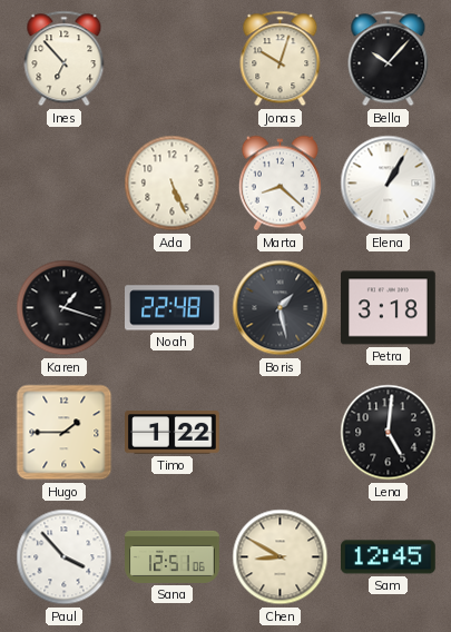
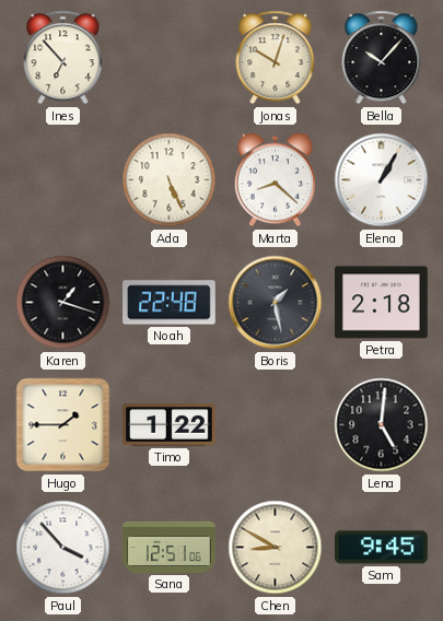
Petra: 3:18 -> 2:18
Sam: 12:45 -> 9:45
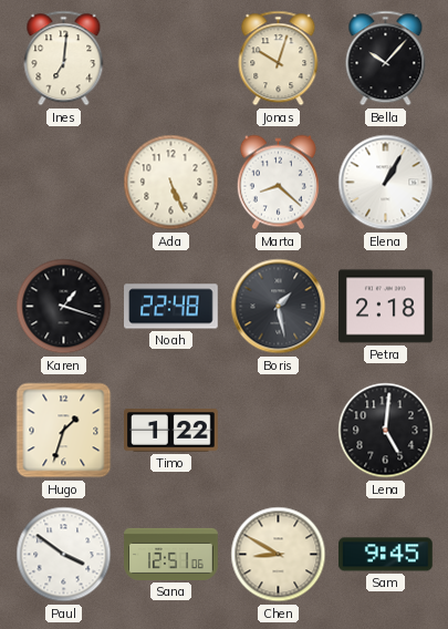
Ines: 6:53 -> 7:01
Hugo: 1:45 -> 1:33
Paul: 3:53 -> 3:51
